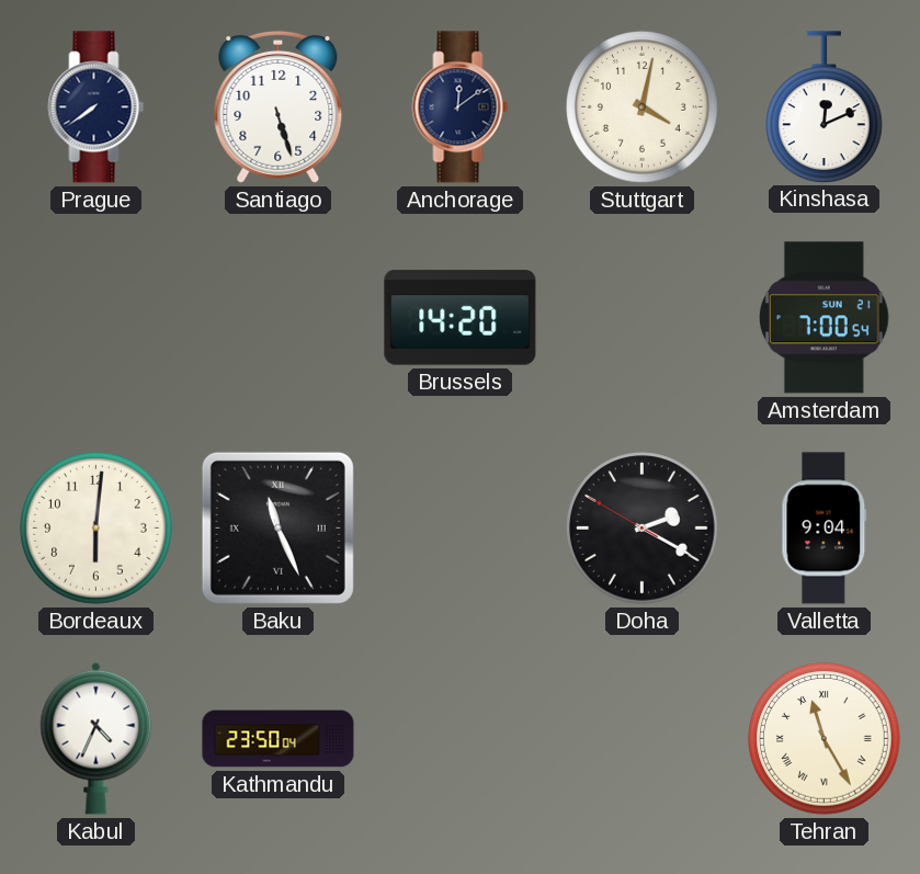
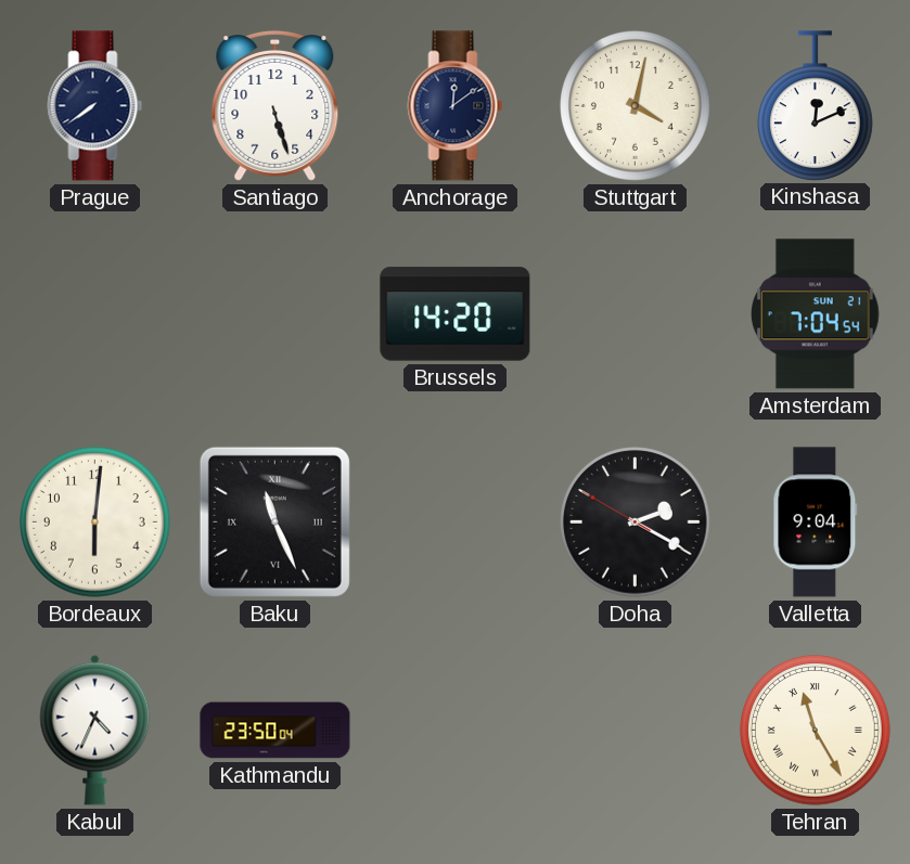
Amsterdam: 7:00 -> 7:04
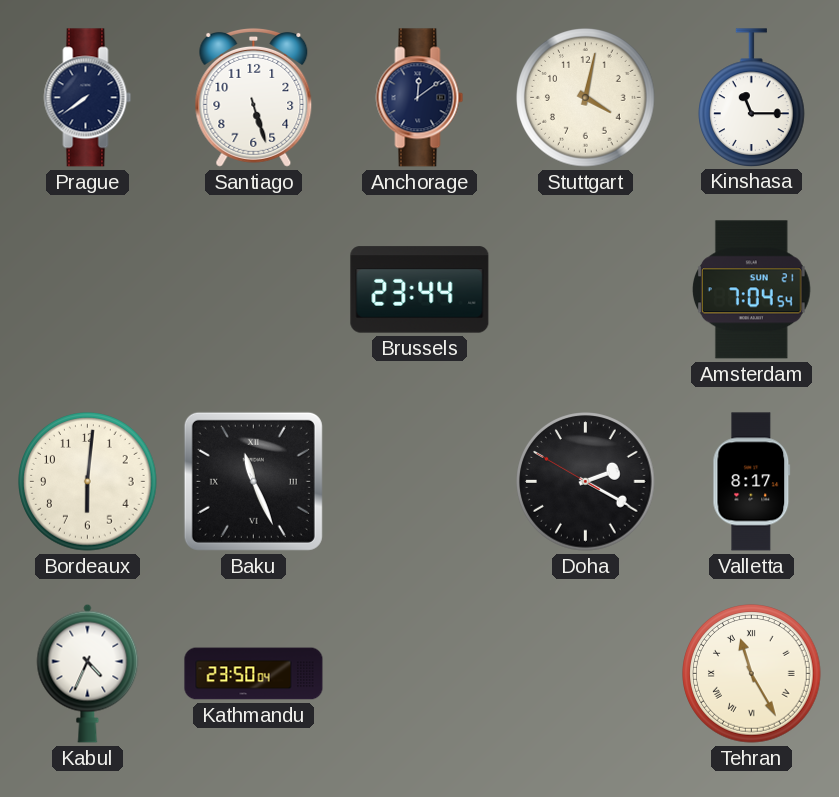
Kinshasa: 12:11 -> 11:15
Brussels: 14:20 -> 23:44
Valletta: 9:04 -> 8:17
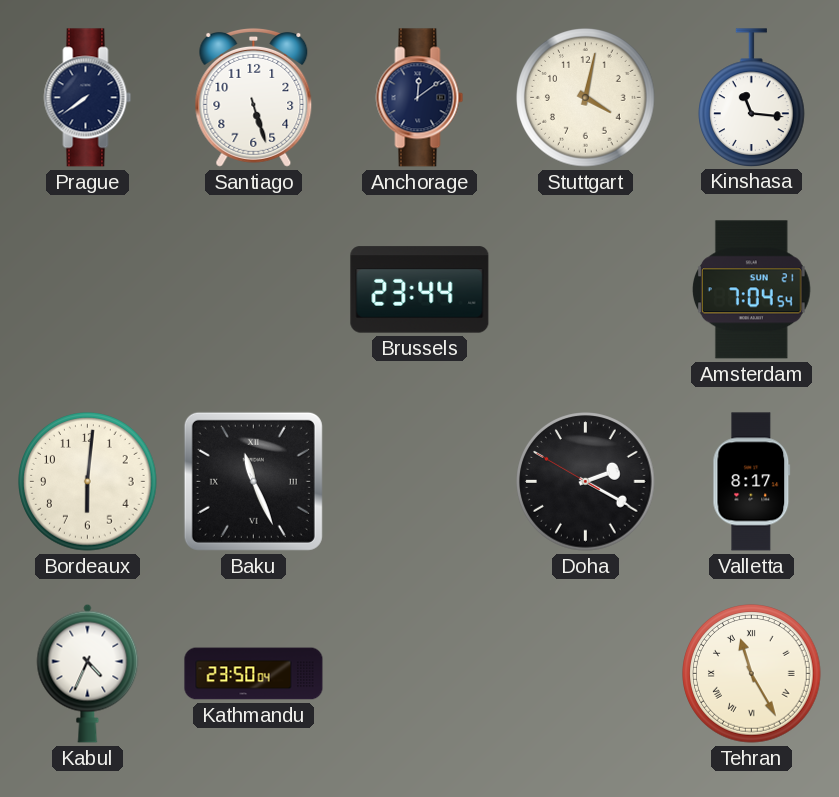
Kinshasa: 11:15 -> 11:16
